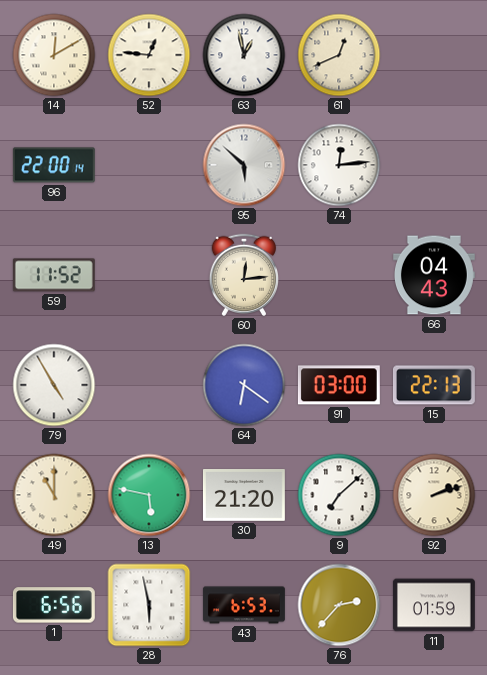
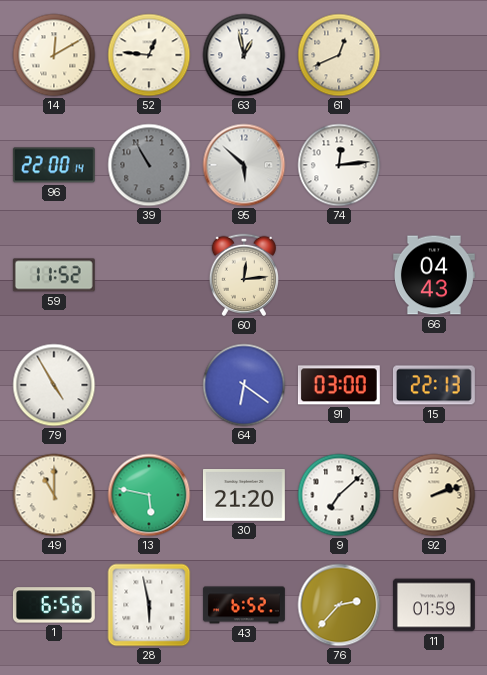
39: none -> 10:55
43: 6:53 -> 6:52
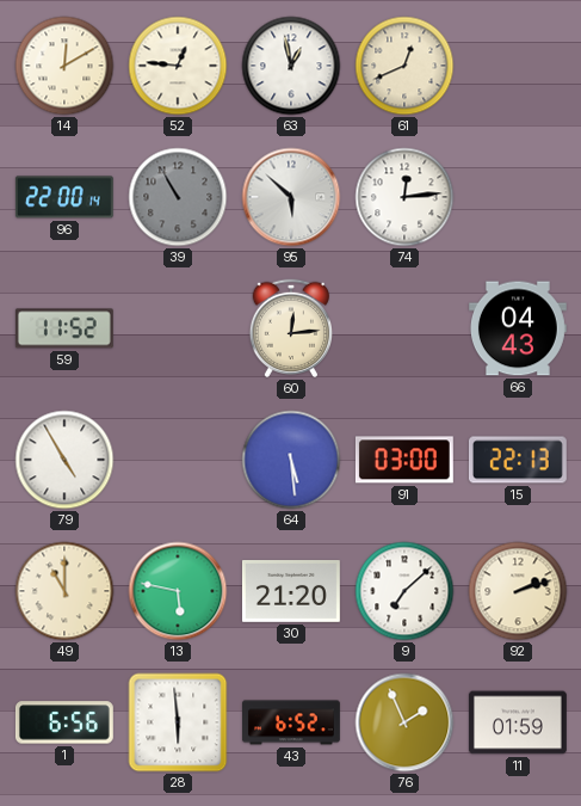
64: 6:21 -> 5:29
28: 5:58 -> 5:59
76: 2:37 -> 1:56
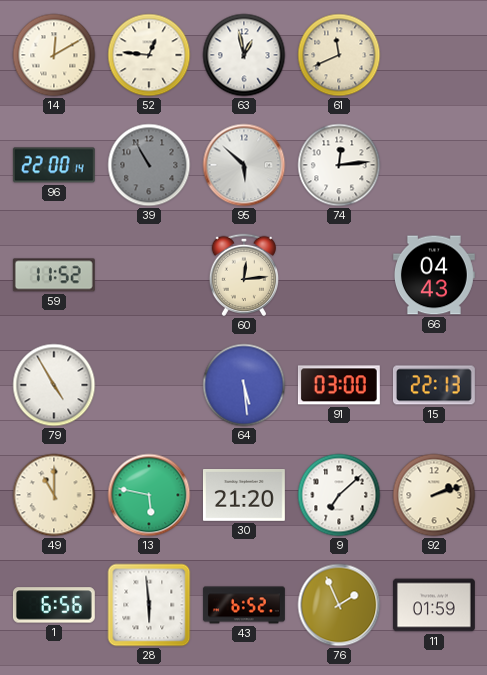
61: 12:41 -> 11:41
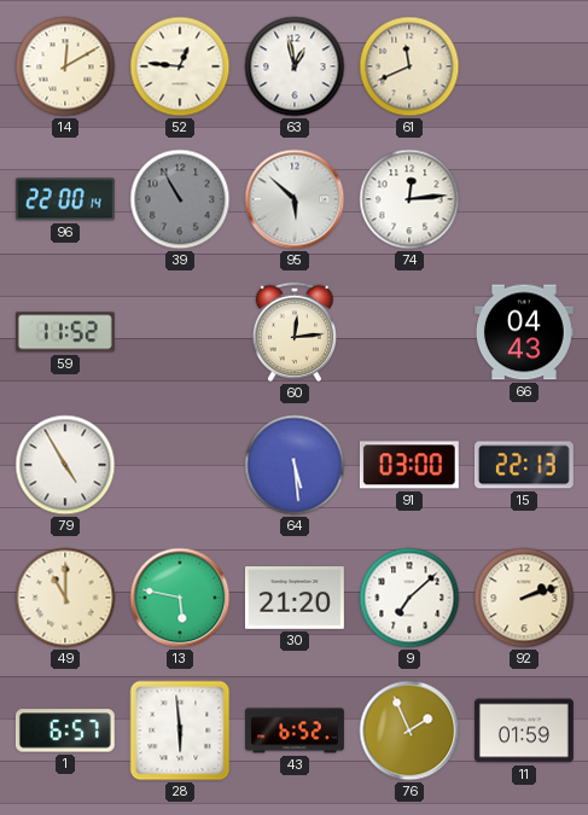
1: 6:56 -> 6:57
